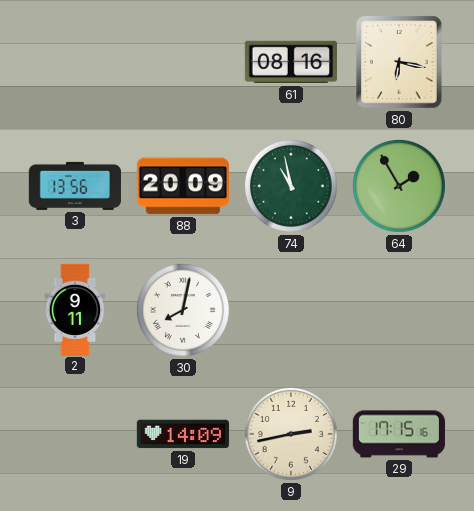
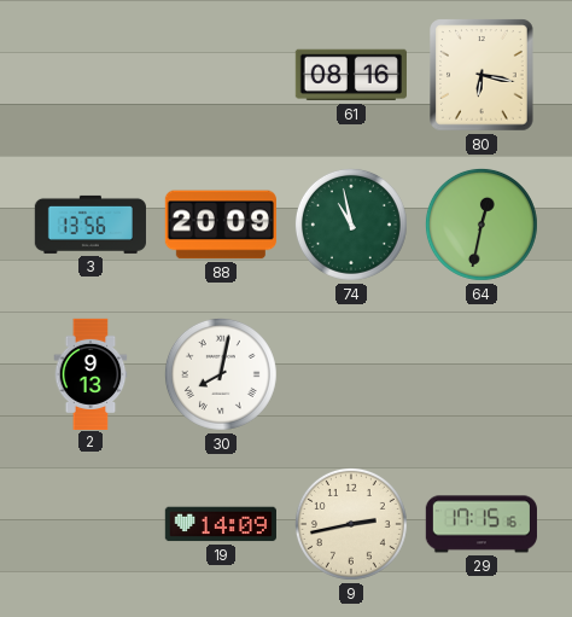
64: 1:55 -> 12:32
2: 9:11 -> 9:13
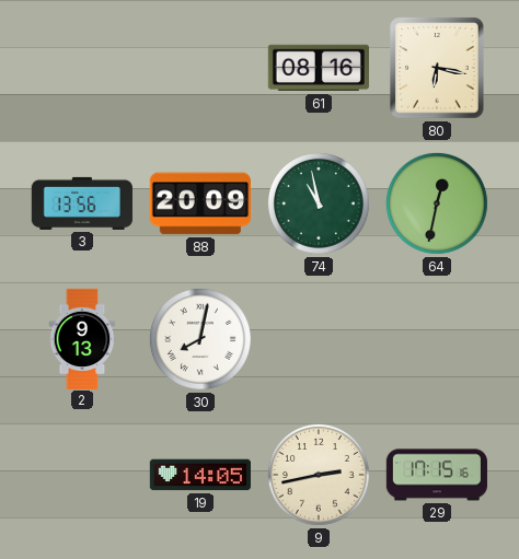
19: 14:09 -> 14:05
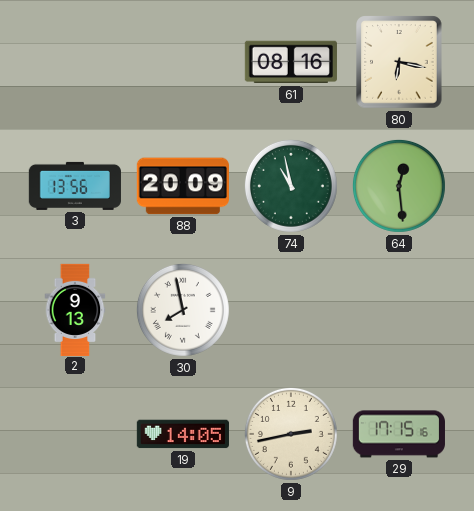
64: 12:32 -> 12:29
30: 8:02 -> 7:58
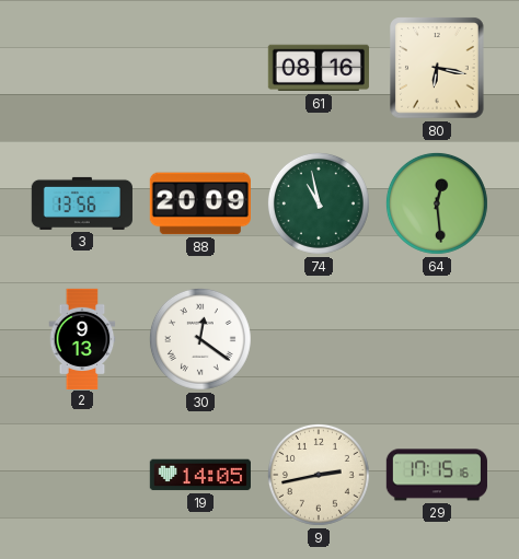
30: 7:58 -> 12:21
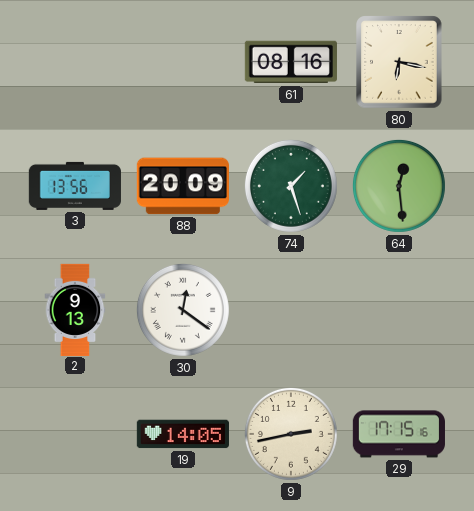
74: 10:58 -> 1:27
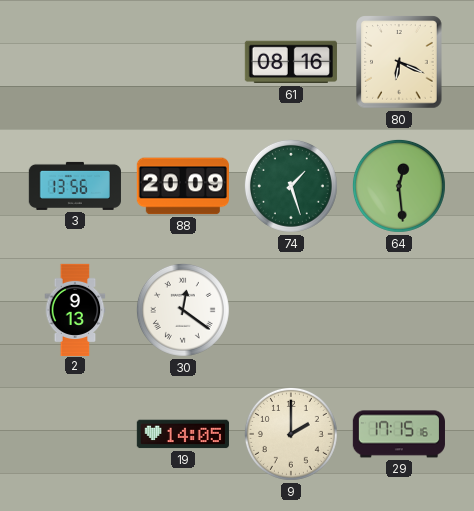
80: 6:17 -> 6:19
9: 2:43 -> 2:00
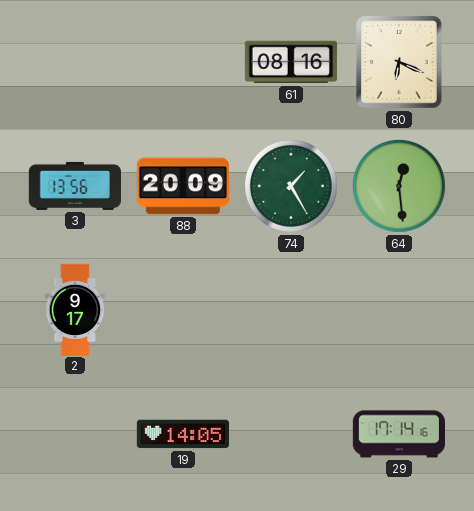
74: 1:27 -> 1:25
2: 9:13 -> 9:17
30: 12:21 -> none
9: 2:00 -> none
29: 17:15 -> 17:14
